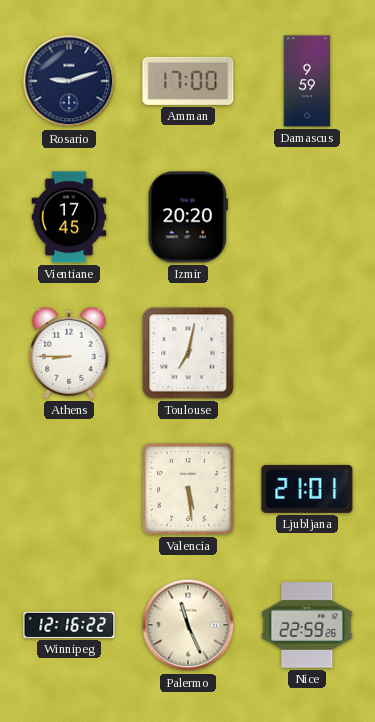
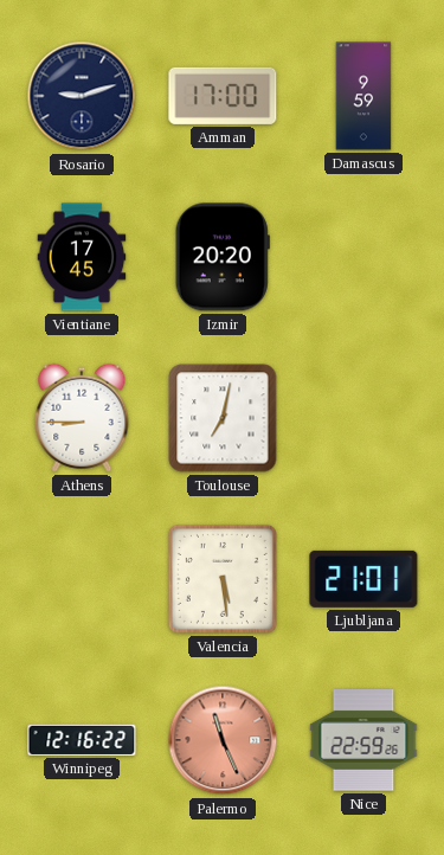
Palermo dial: cream -> salmon
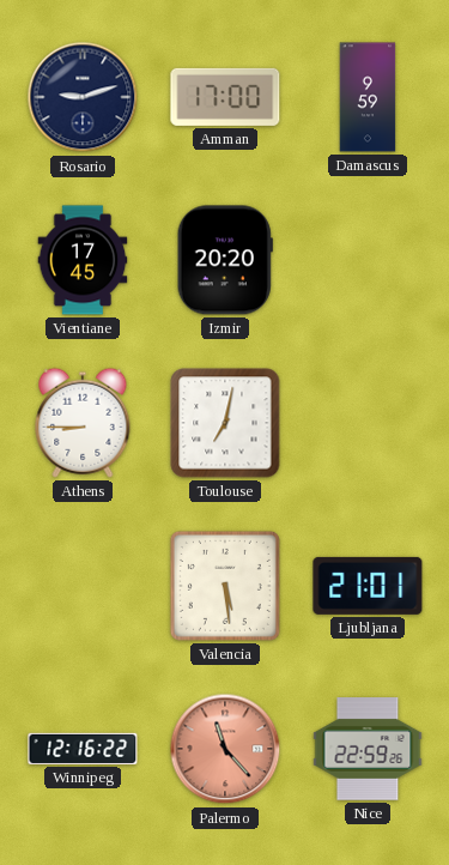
Palermo: 11:26 -> 11:23
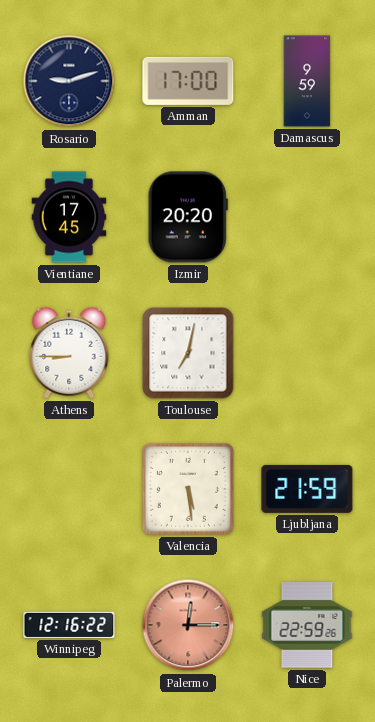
Ljubljana: 21:01 -> 21:59
Palermo: 11:23 -> 12:15
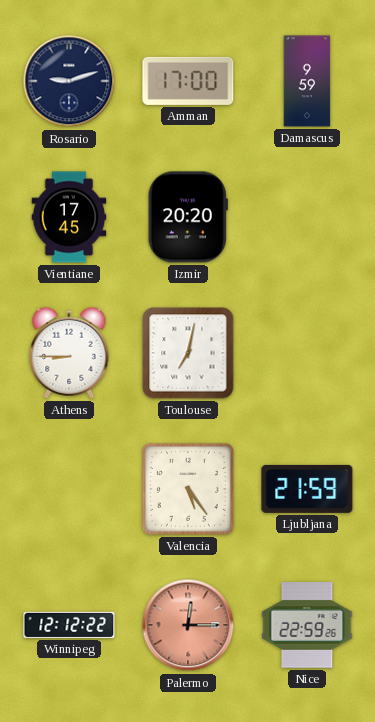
Valencia: 5:29 -> 5:24
Winnipeg: 12:16 -> 12:12
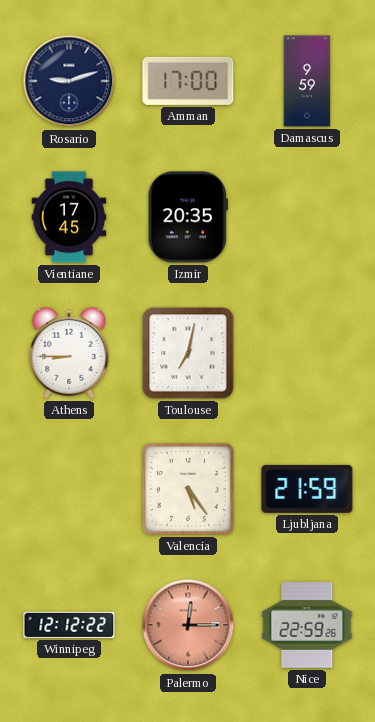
Izmir: 20:20 -> 20:35
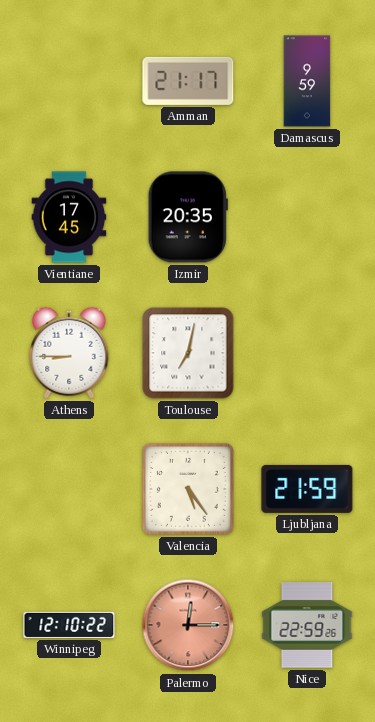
Rosario: 9:12 -> none
Amman: 17:00 -> 21:17
Winnipeg: 12:12 -> 12:10
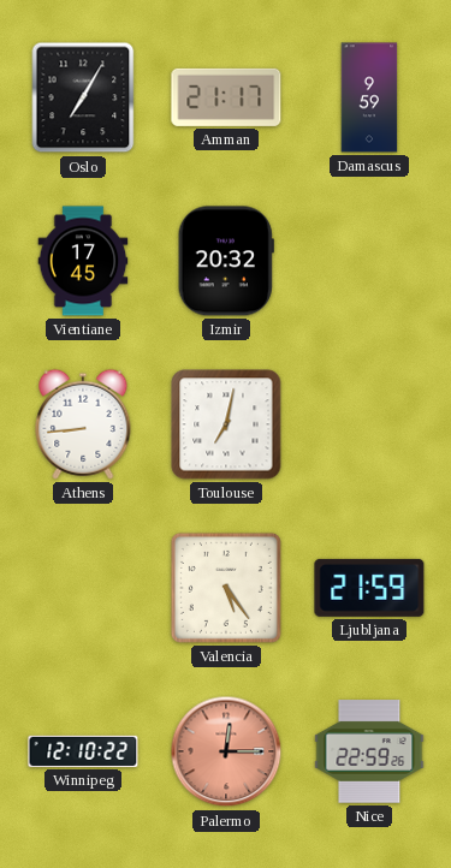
Oslo: none -> 7:05
Izmir: 20:35 -> 20:32
Athens: 8:45 -> 8:44
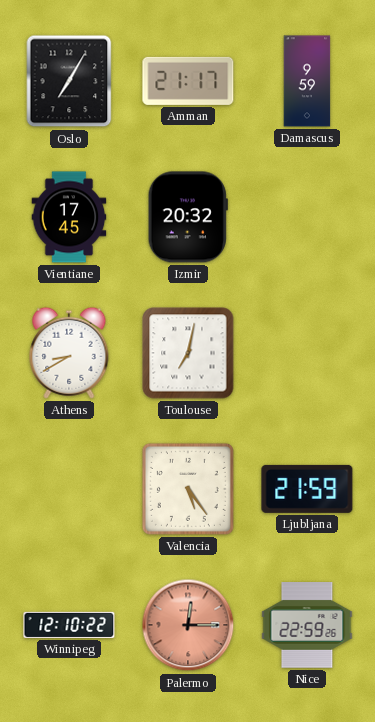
Athens: 8:44 -> 8:40
